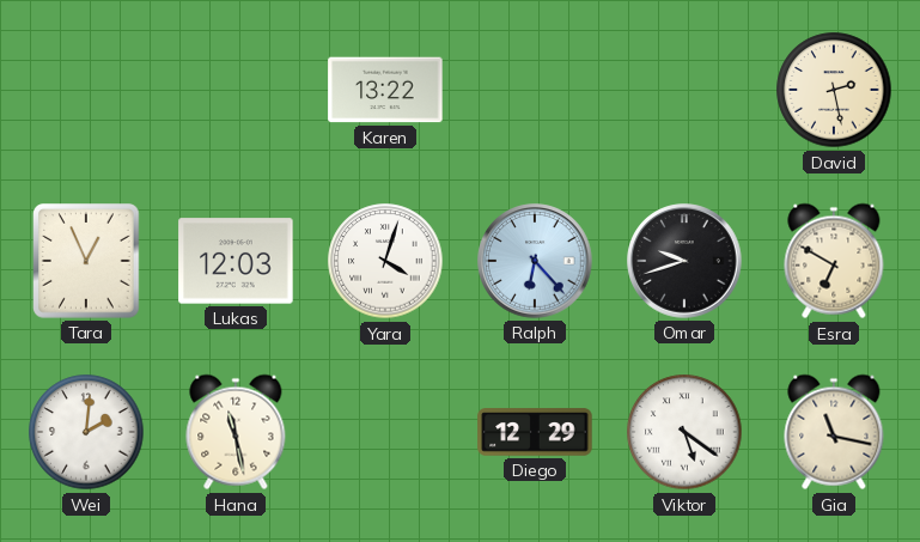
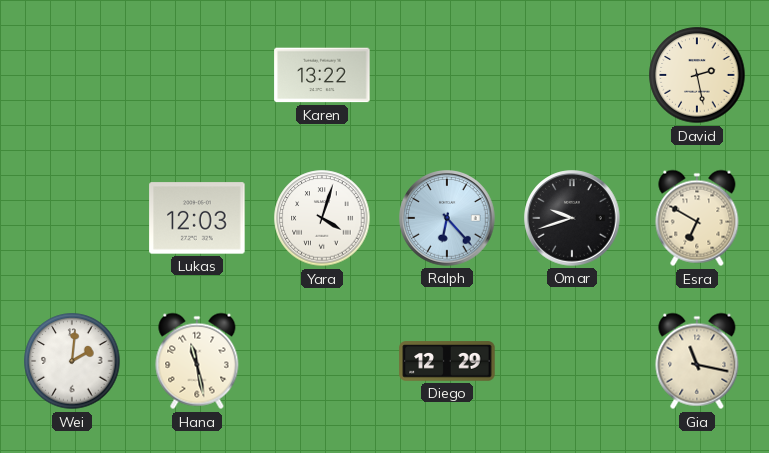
Tara: 12:56 -> none
Viktor: 5:21 -> none
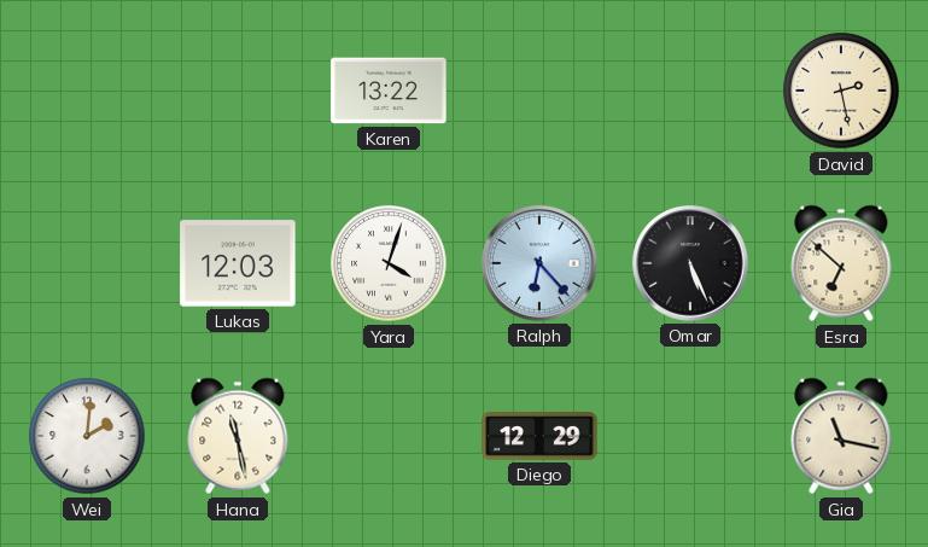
Omar: 9:42 -> 5:26
Esra: 6:50 -> 6:52
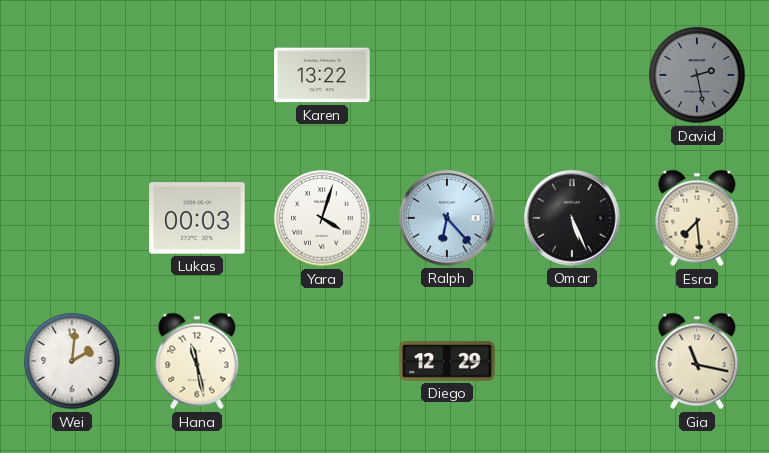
David dial: cream -> grey
Lukas: 12:03 -> 00:03
Esra: 6:52 -> 7:29
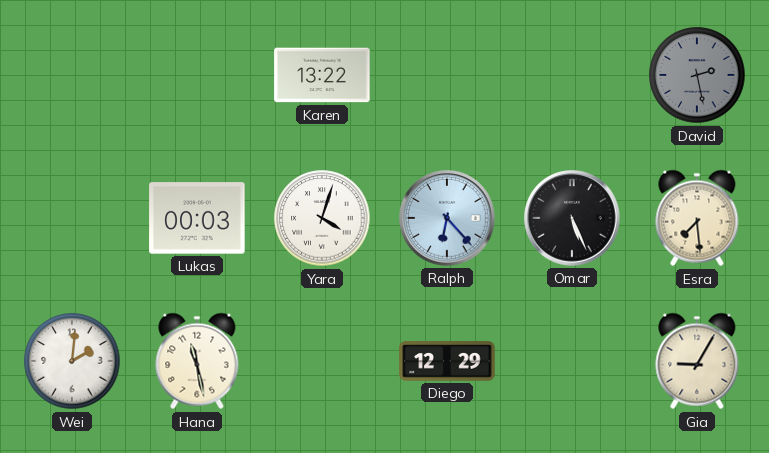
Gia: 11:17 -> 9:05
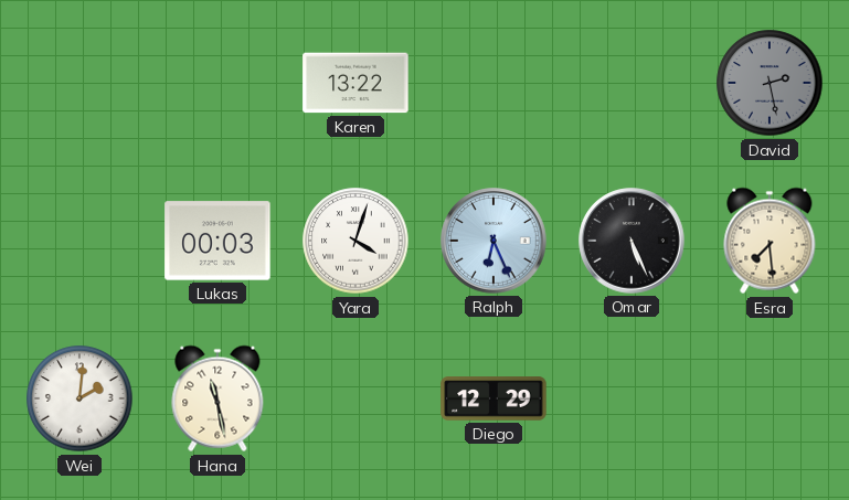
Ralph: 6:23 -> 6:26
Gia: 9:05 -> none
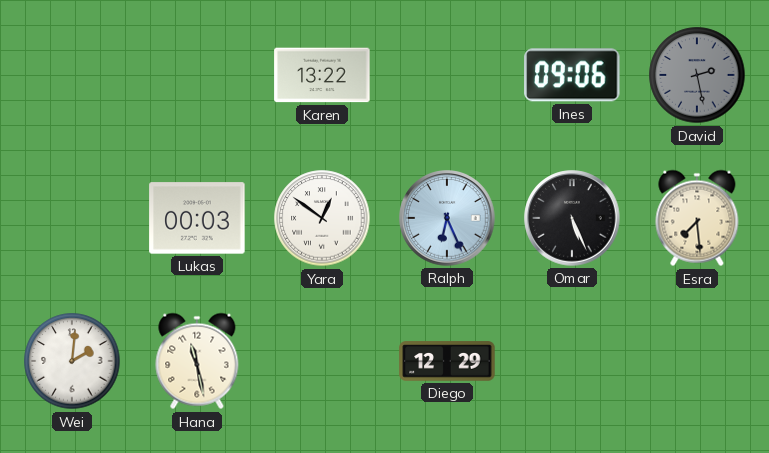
Ines: none -> 09:06
Yara: 4:03 -> 12:51
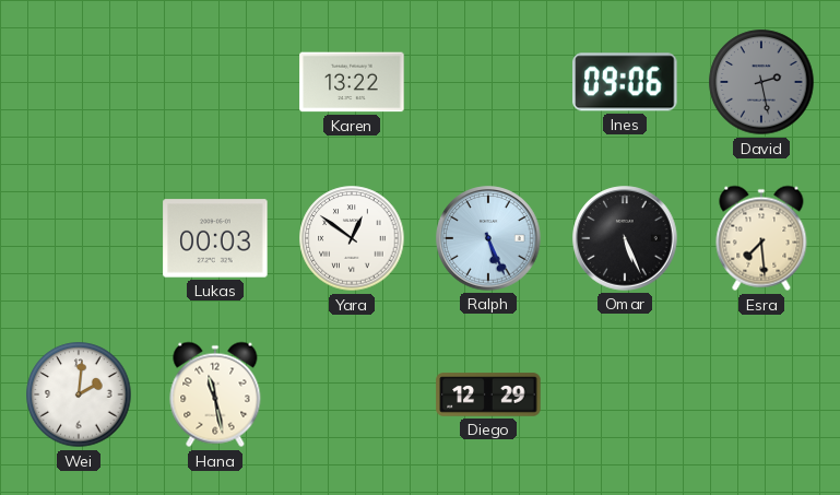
Ralph: 6:26 -> 5:26
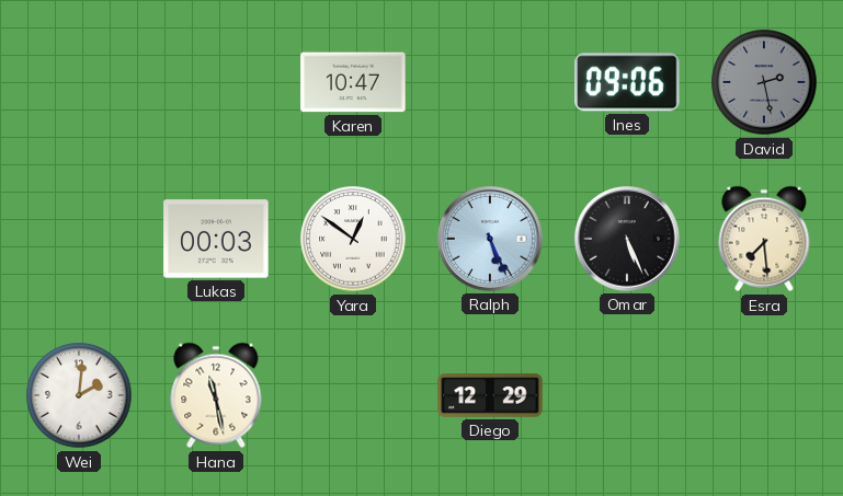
Karen: 13:22 -> 10:47
